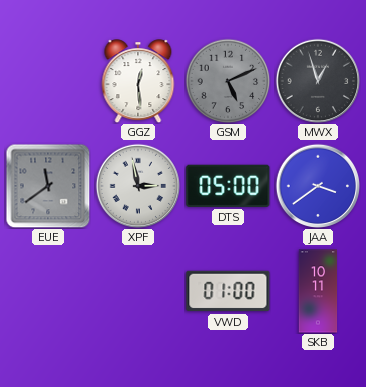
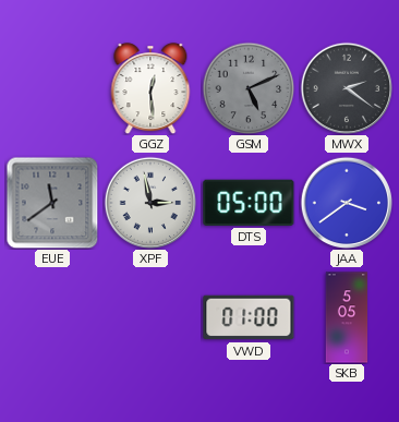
MWX: 12:57 -> 2:21
SKB: 10:11 -> 5:05
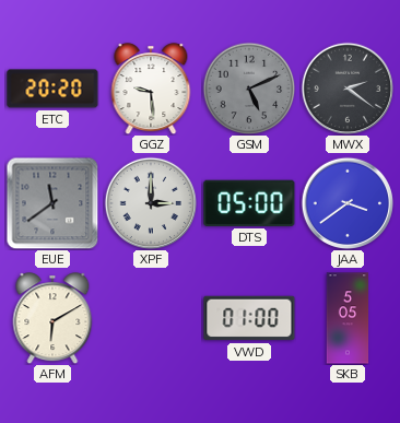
ETC: none -> 20:20
GGZ: 12:29 -> 9:29
XPF: 2:58 -> 3:00
AFM: none -> 6:10
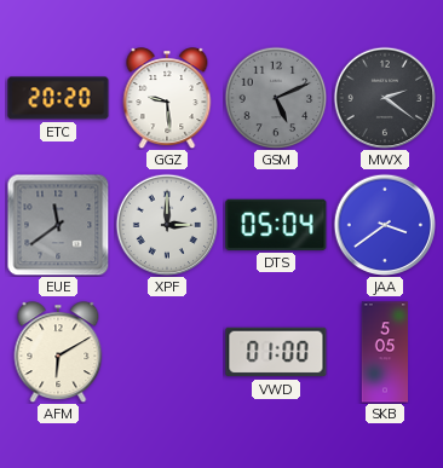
DTS: 05:00 -> 05:04
